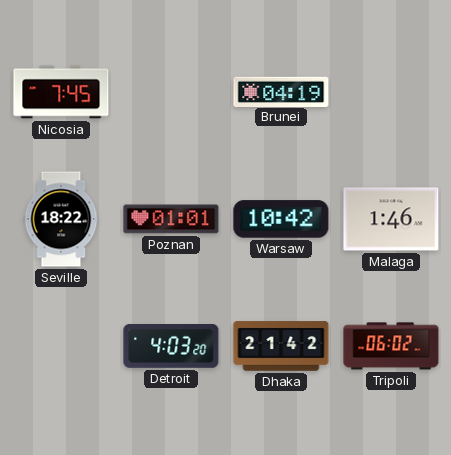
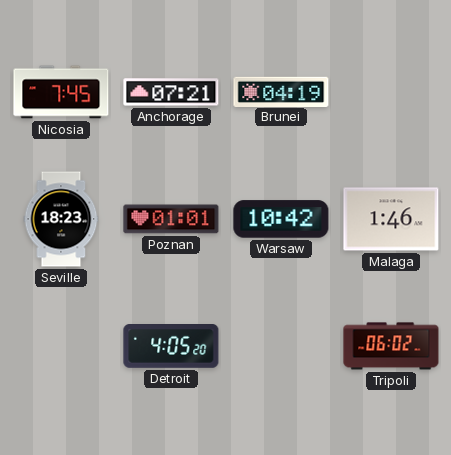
Anchorage: none -> 07:21
Seville: 18:22 -> 18:23
Detroit: 4:03 -> 4:05
Dhaka: 21:42 -> none
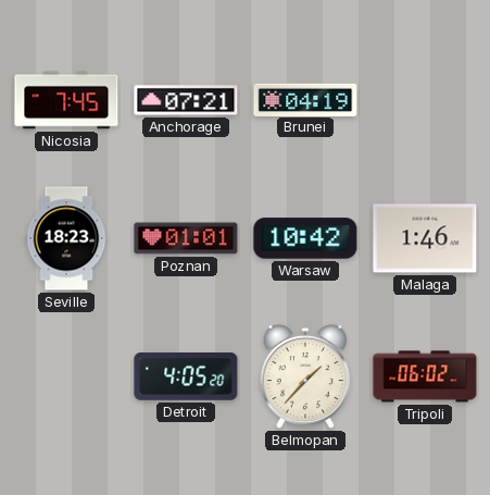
Belmopan: none -> 1:37
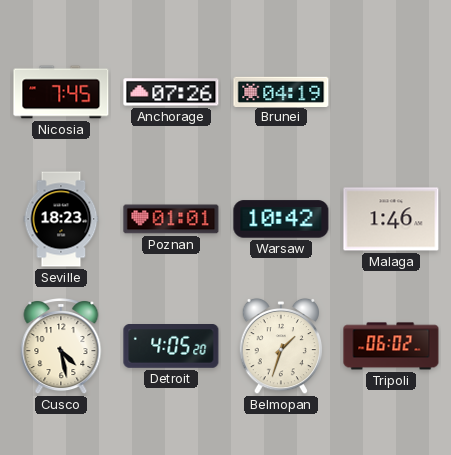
Anchorage: 07:21 -> 07:26
Cusco: none -> 4:28
Belmopan: 1:37 -> 1:33
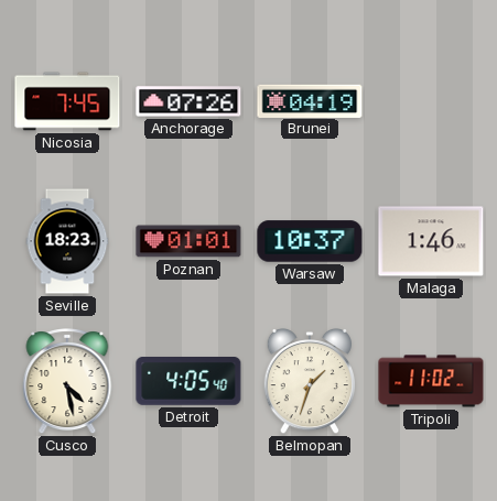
Warsaw: 10:42 -> 10:37
Detroit: 4:05:20 -> 4:05:40
Tripoli: 06:02 -> 11:02
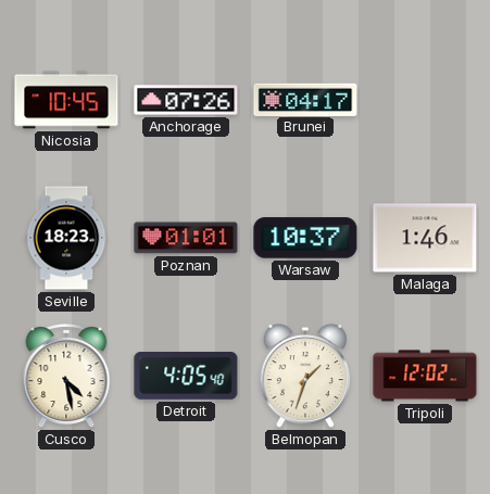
Nicosia: 7:45 -> 10:45
Brunei: 04:19 -> 04:17
Tripoli: 11:02 -> 12:02
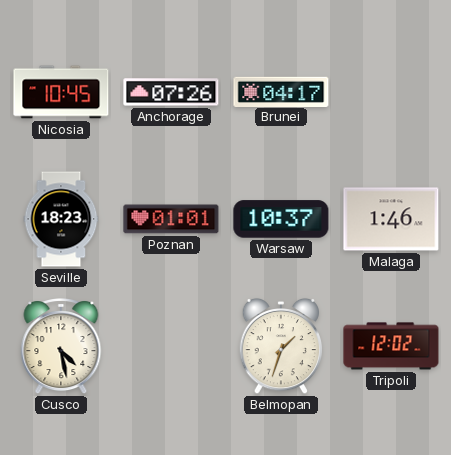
Detroit: 4:05 -> none
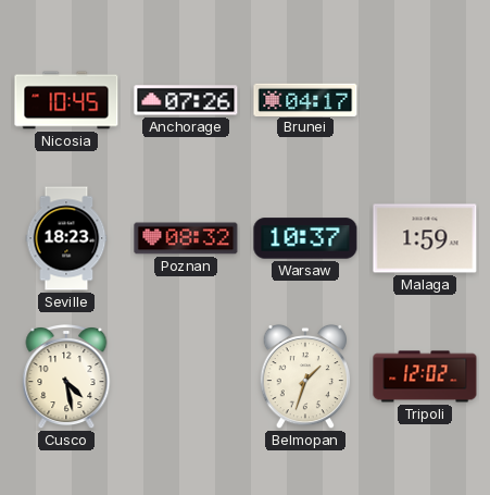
Poznan: 01:01 -> 08:32
Malaga: 1:46 -> 1:59
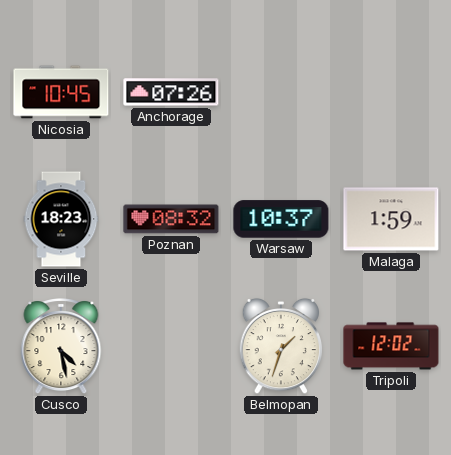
Brunei: 04:17 -> none
